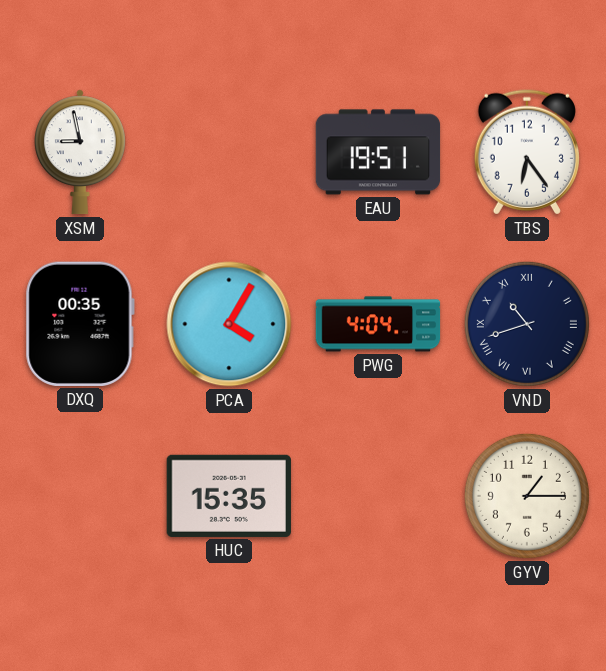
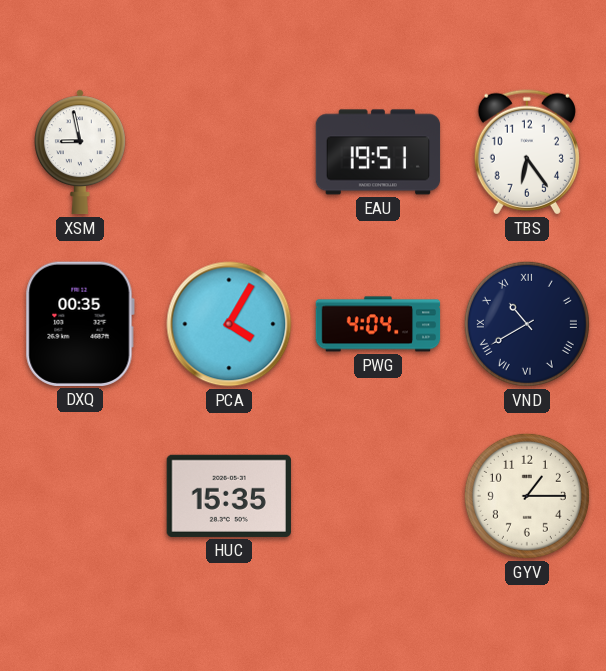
VND: 10:42 -> 10:40
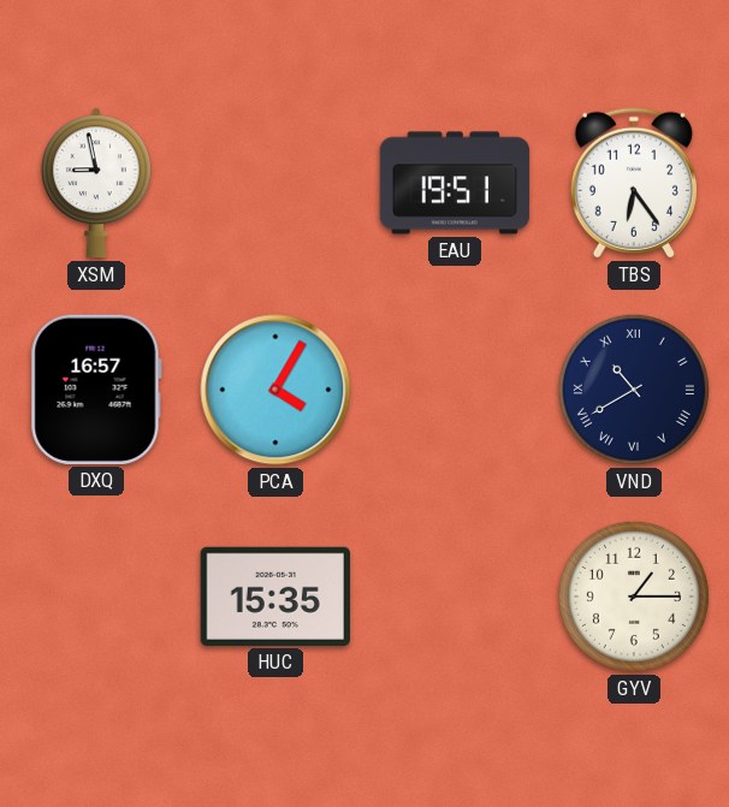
DXQ: 00:35 -> 16:57
PWG: 4:04 -> none
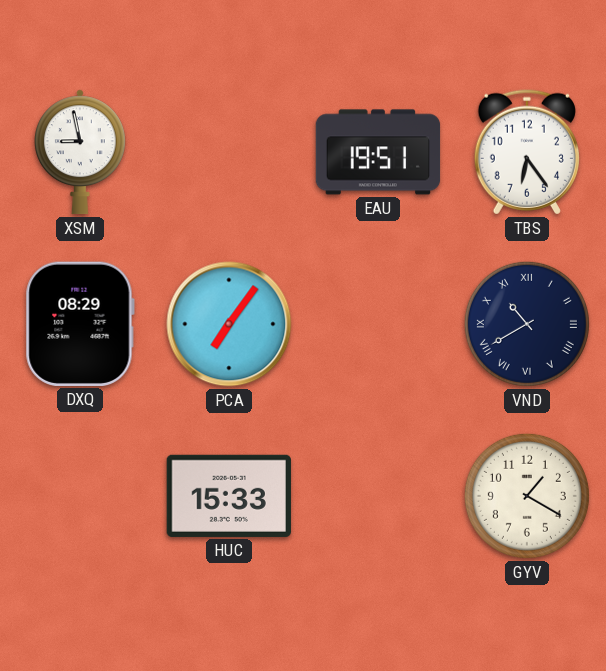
DXQ: 16:57 -> 08:29
PCA: 4:05 -> 7:06
HUC: 15:35 -> 15:33
GYV: 1:15 -> 1:20
